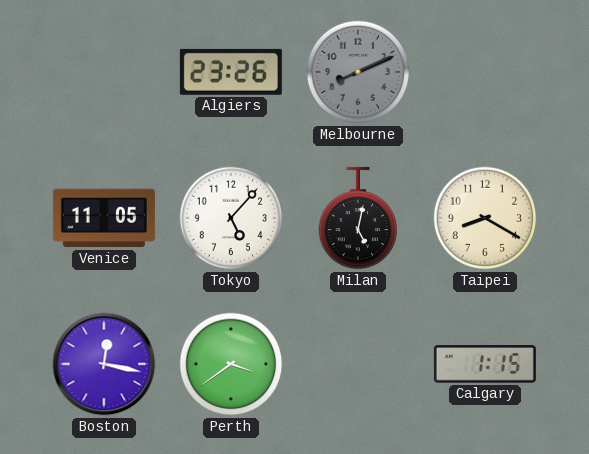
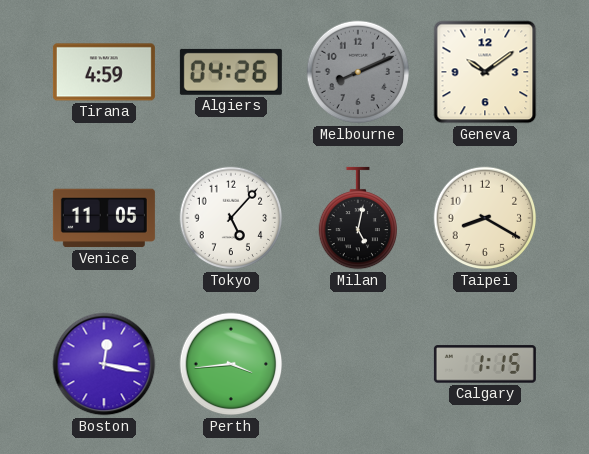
Tirana: none -> 4:59
Algiers: 23:26 -> 04:26
Geneva: none -> 10:09
Perth: 3:39 -> 3:44
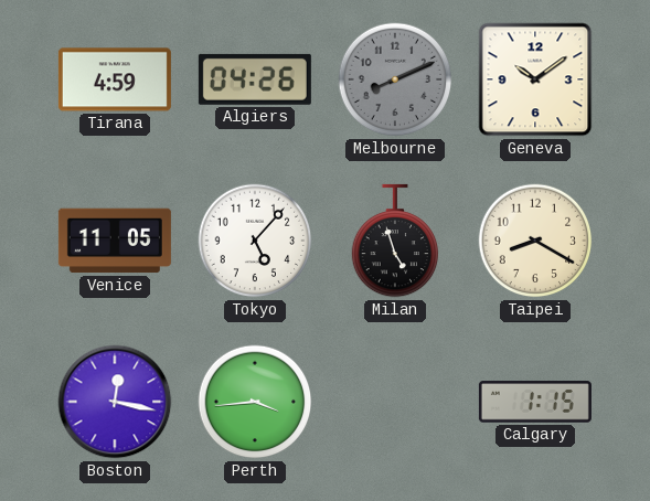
Milan: 5:02 -> 4:57
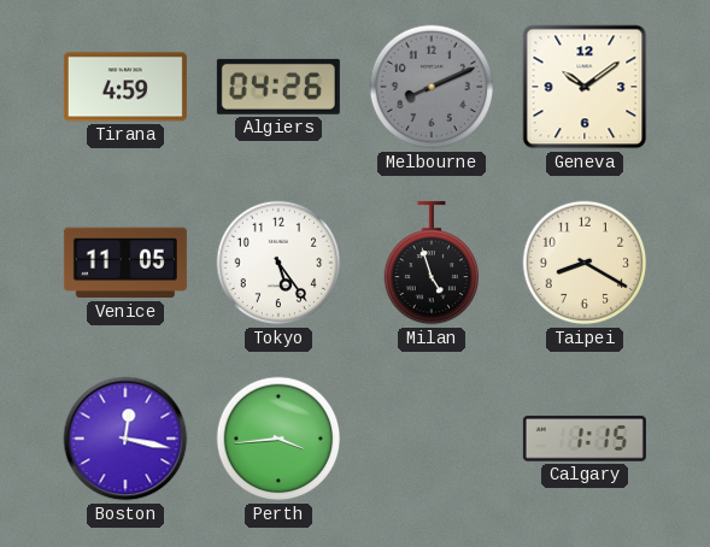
Tokyo: 5:07 -> 5:24
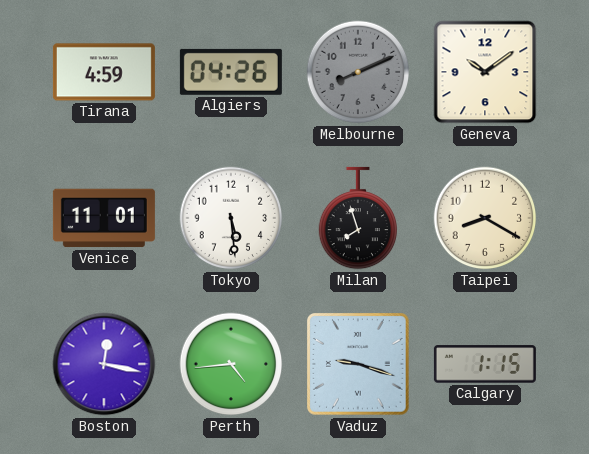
Venice: 11:05 -> 11:01
Tokyo: 5:24 -> 5:29
Milan: 4:57 -> 7:57
Perth: 3:44 -> 4:44
Vaduz: none -> 9:18
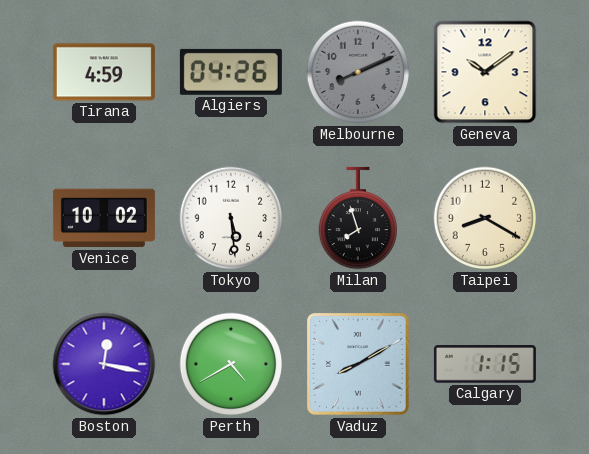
Venice: 11:01 -> 10:02
Perth: 4:44 -> 4:40
Vaduz: 9:18 -> 8:10
